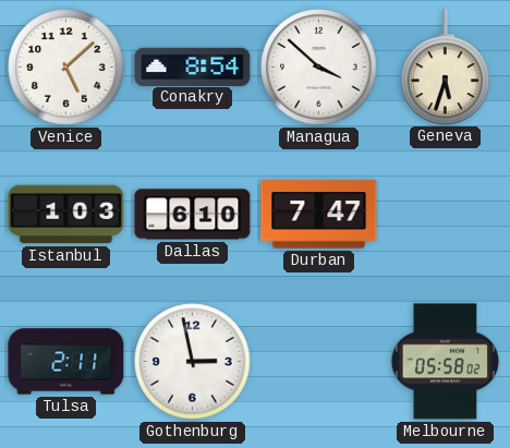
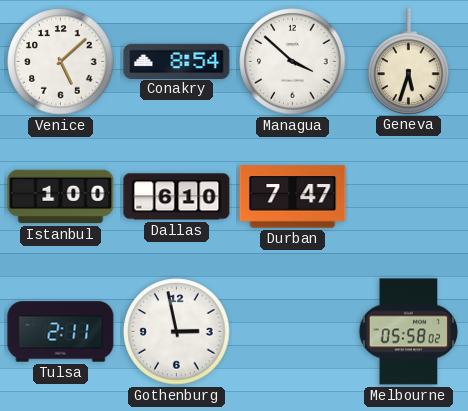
Istanbul: 1:03 -> 1:00
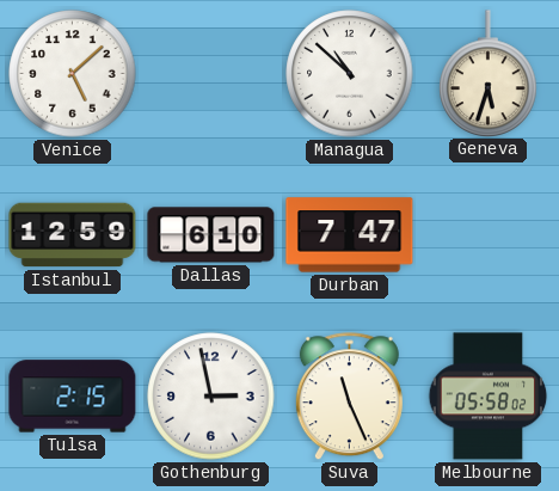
Conakry: 8:54 -> none
Managua: 3:52 -> 10:52
Istanbul: 1:00 -> 12:59
Tulsa: 2:11 -> 2:15
Suva: none -> 11:26
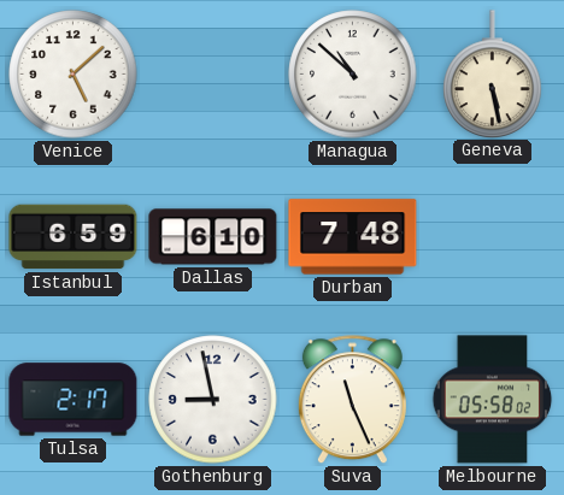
Geneva: 5:33 -> 5:28
Istanbul: 12:59 -> 6:59
Durban: 7:47 -> 7:48
Tulsa: 2:15 -> 2:17
Gothenburg: 2:58 -> 8:58
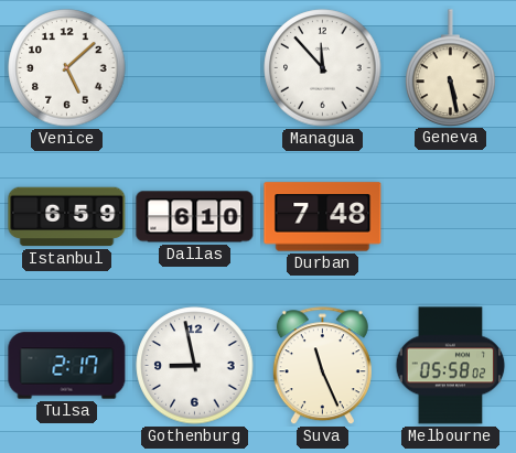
Managua: 10:52 -> 11:53
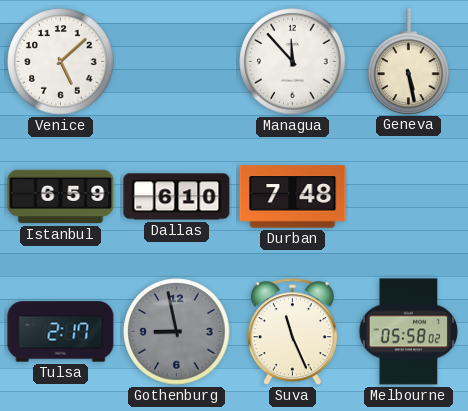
Gothenburg dial: white -> grey
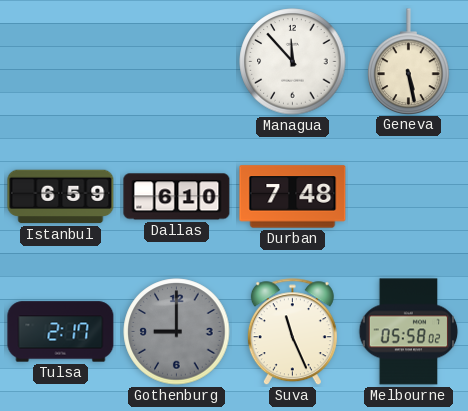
Venice: 5:08 -> none
Gothenburg: 8:58 -> 9:00
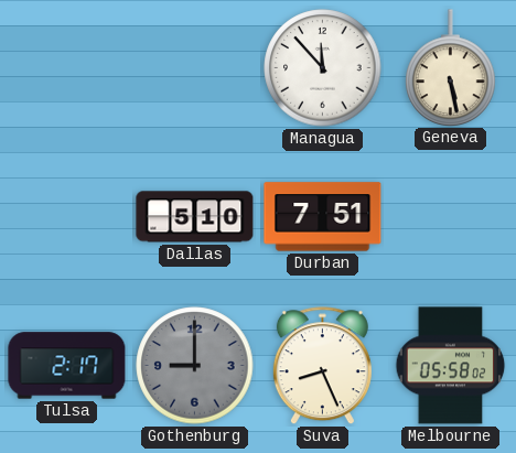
Istanbul: 6:59 -> none
Dallas: 6:10 -> 5:10
Durban: 7:48 -> 7:51
Suva: 11:26 -> 8:26
